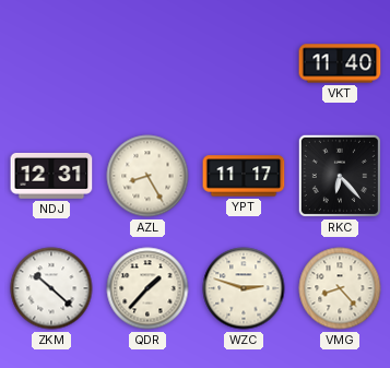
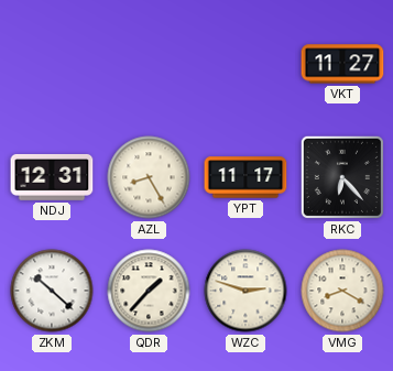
VKT: 11:40 -> 11:27
VMG: 8:23 -> 8:20
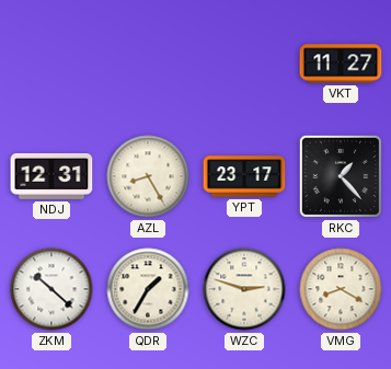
YPT: 11:17 -> 23:17
RKC: 6:23 -> 1:23
QDR: 1:37 -> 1:35
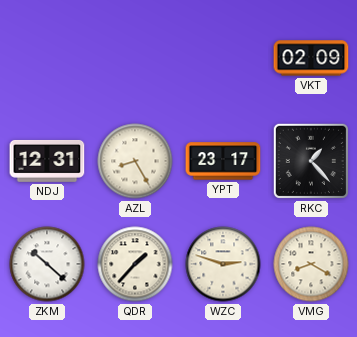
VKT: 11:27 -> 02:09
QDR: 1:35 -> 1:37
